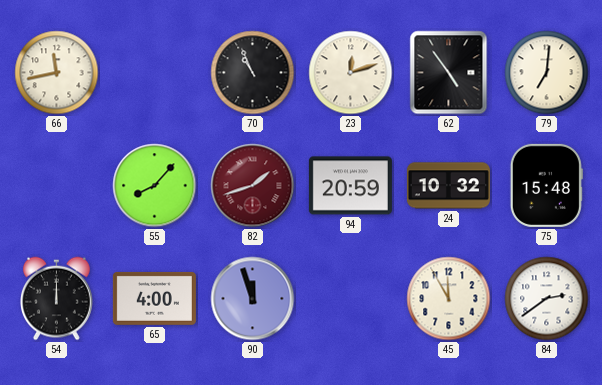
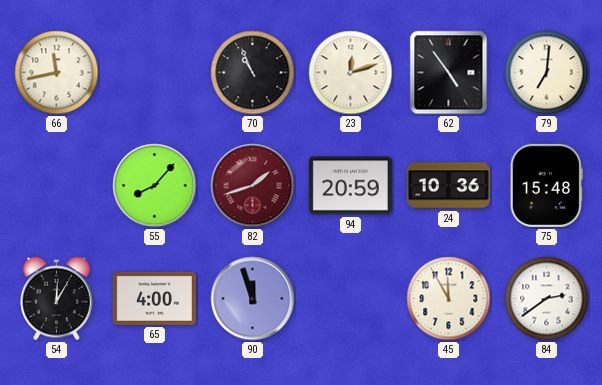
24: 10:32 -> 10:36
54: 12:00 -> 12:05
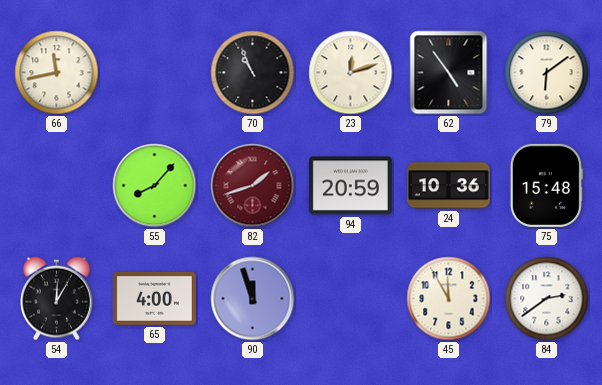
79: 7:01 -> 6:09
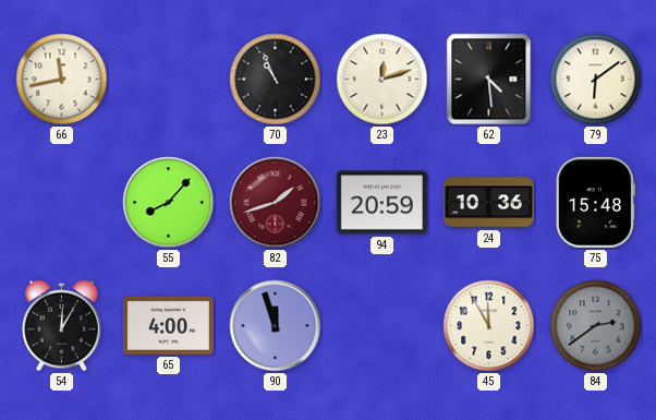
62: 4:54 -> 4:29
84 dial: white -> grey
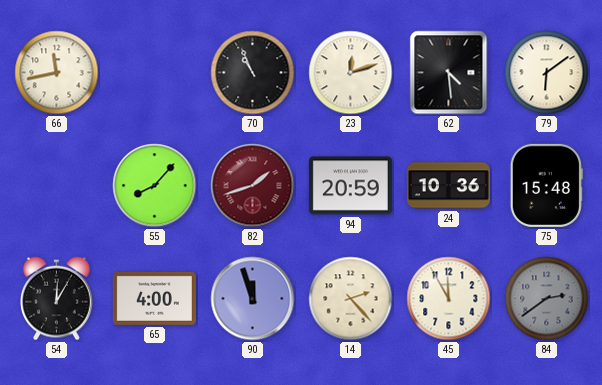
14: none -> 2:23
